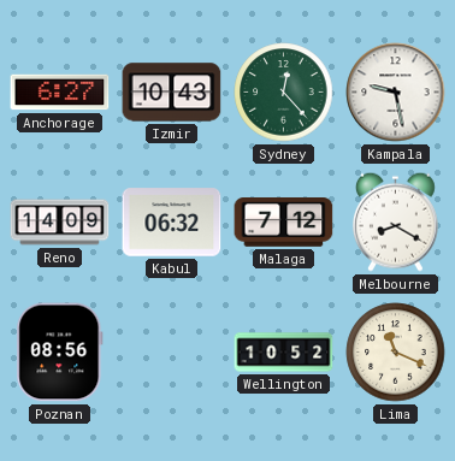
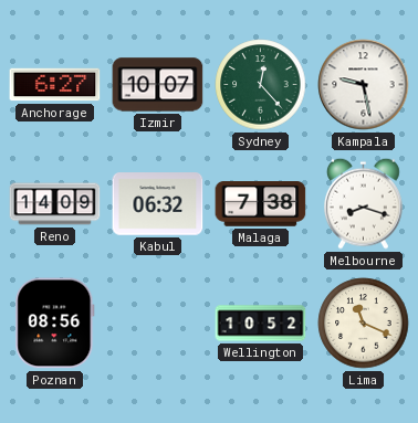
Izmir: 10:43 -> 10:07
Malaga: 7:12 -> 7:38
Melbourne: 8:20 -> 8:18
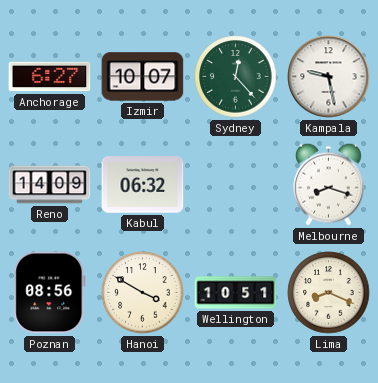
Malaga: 7:38 -> none
Hanoi: none -> 3:50
Wellington: 10:52 -> 10:51
Lima: 11:19 -> 8:19
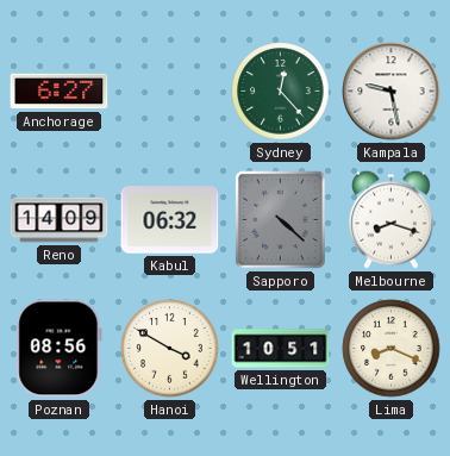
Izmir: 10:07 -> none
Sapporo: none -> 4:22
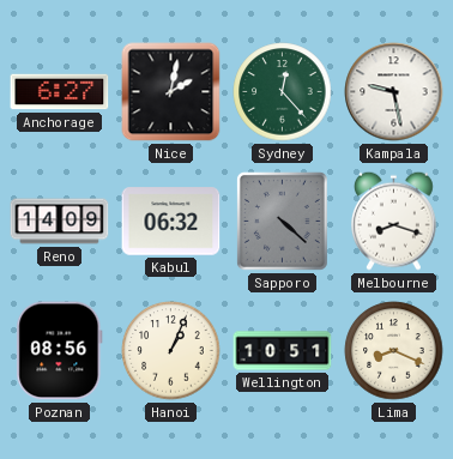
Nice: none -> 2:02
Hanoi: 3:50 -> 1:04
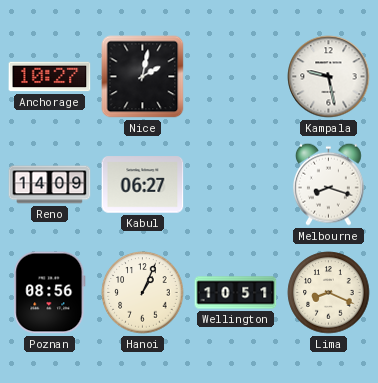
Anchorage: 6:27 -> 10:27
Sydney: 12:23 -> none
Kabul: 06:32 -> 06:27
Sapporo: 4:22 -> none
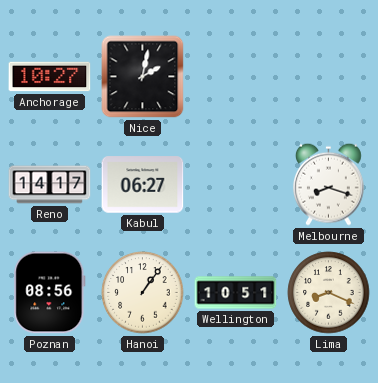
Kampala: 9:28 -> none
Reno: 14:09 -> 14:17
Hanoi: 1:04 -> 1:06
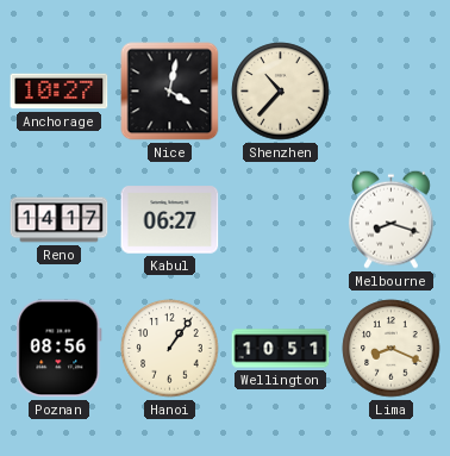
Nice: 2:02 -> 4:02
Shenzhen: none -> 10:37
